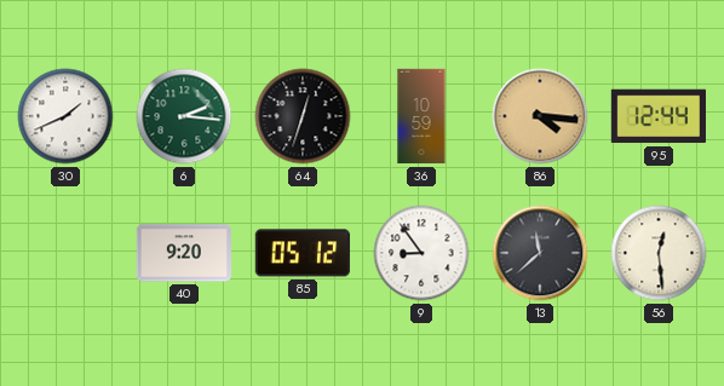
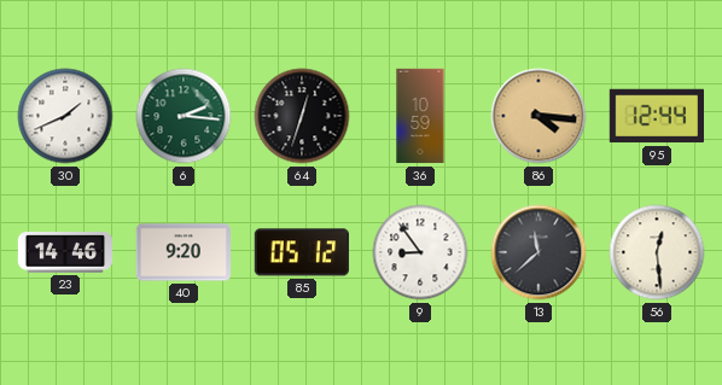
23: none -> 14:46
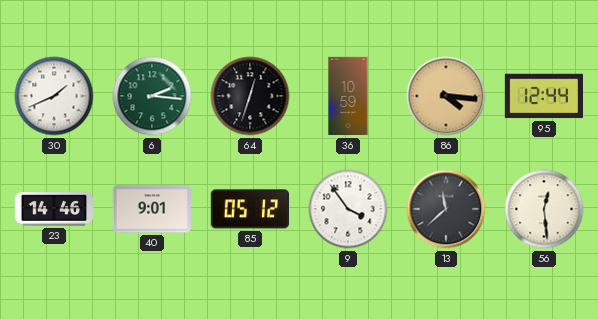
40: 9:20 -> 9:01
9: 8:54 -> 3:54
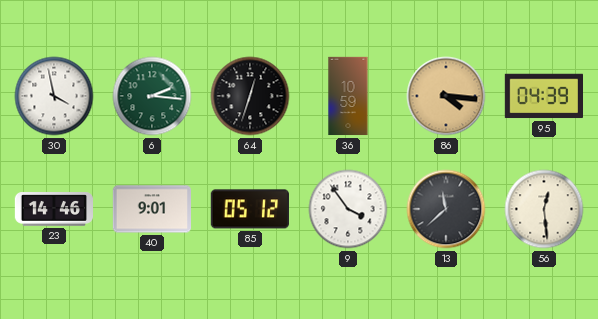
30: 1:41 -> 3:58
95: 12:44 -> 04:39
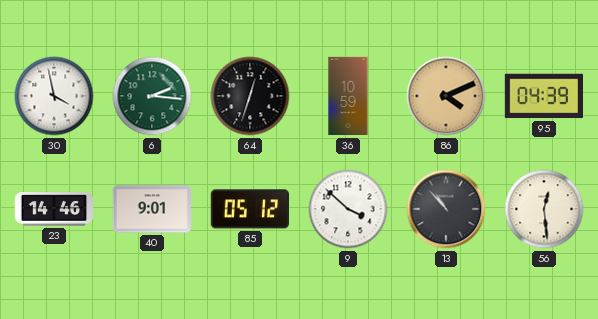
86: 4:16 -> 4:11
9: 3:54 -> 3:52
13: 11:38 -> 10:53
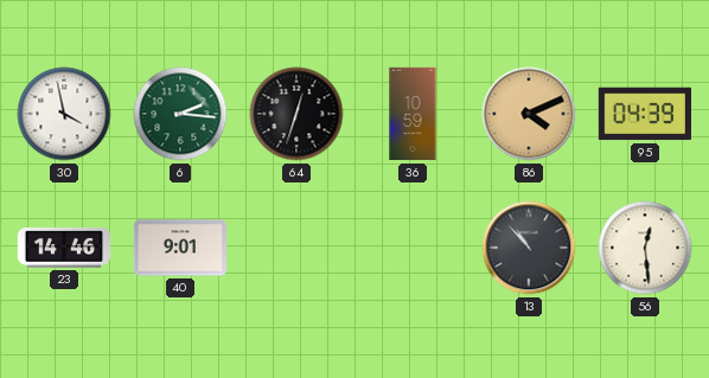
85: 05:12 -> none
9: 3:52 -> none
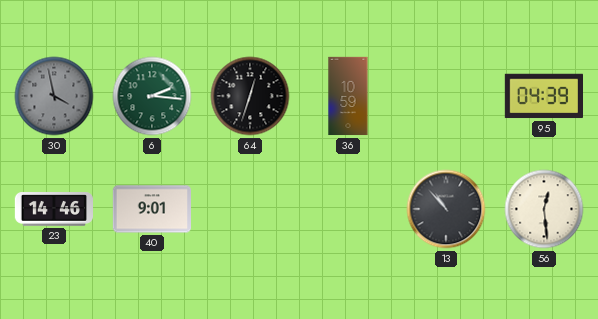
30 dial: white -> grey
86: 4:11 -> none
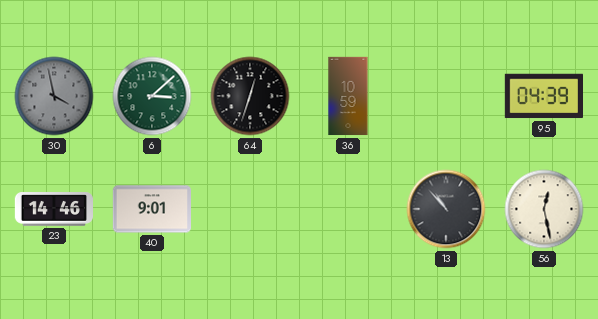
6: 2:16 -> 3:08
56: 12:29 -> 12:28
